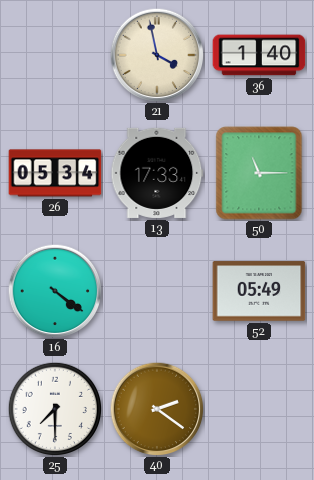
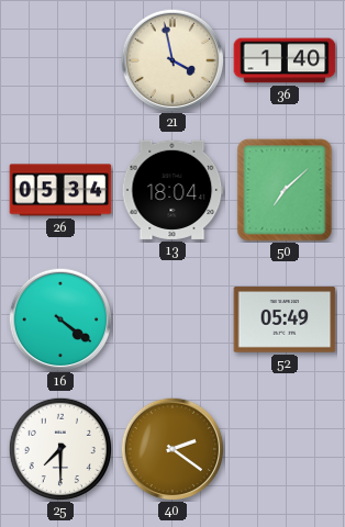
13: 17:33 -> 18:04
50: 11:15 -> 7:08
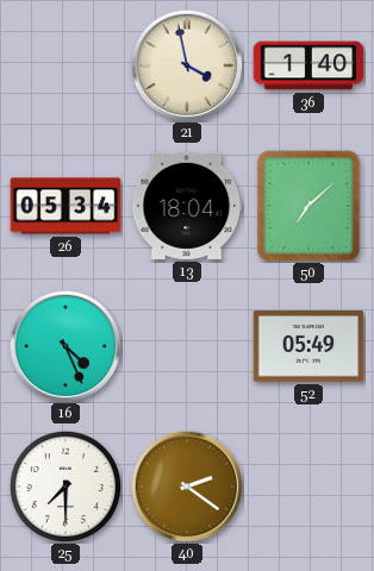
16: 4:21 -> 4:26
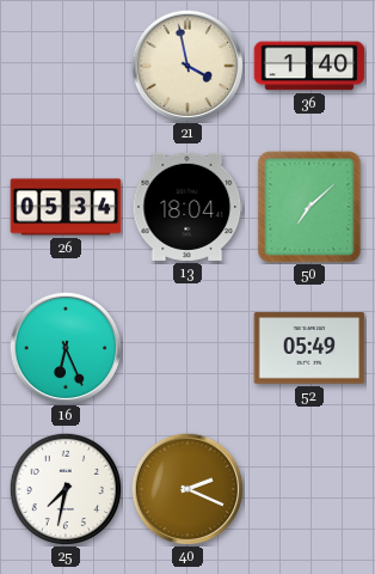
16: 4:26 -> 6:26
25: 7:30 -> 7:32
40: 2:21 -> 2:19
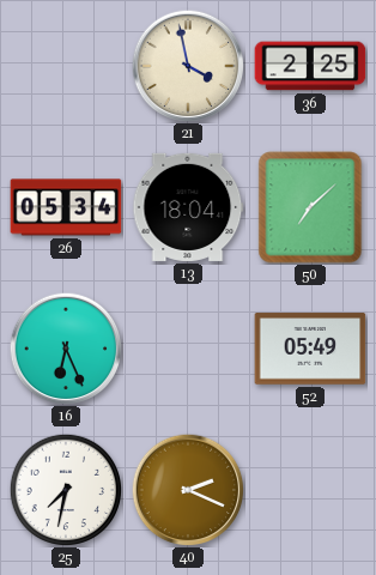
36: 1:40 -> 2:25
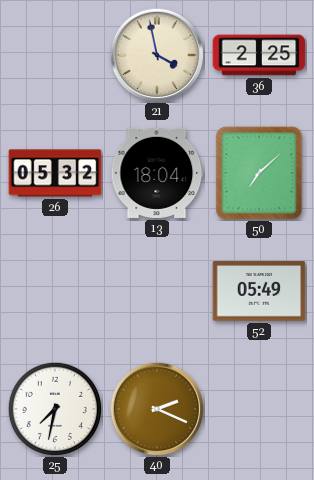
26: 05:34 -> 05:32
16: 6:26 -> none
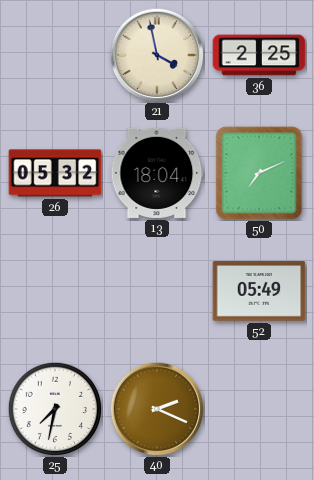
50: 7:08 -> 7:11
